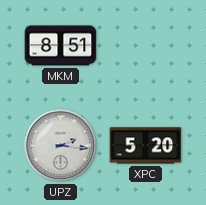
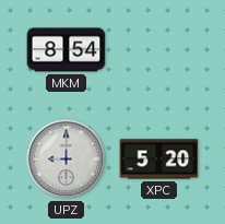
MKM: 8:51 -> 8:54
UPZ: 2:16 -> 9:00
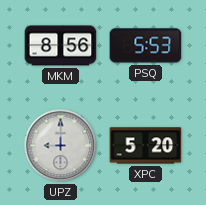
MKM: 8:54 -> 8:56
PSQ: none -> 5:53
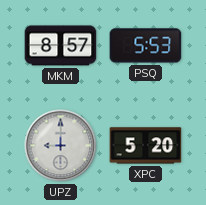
MKM: 8:56 -> 8:57
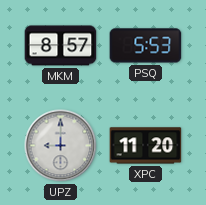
XPC: 5:20 -> 11:20
